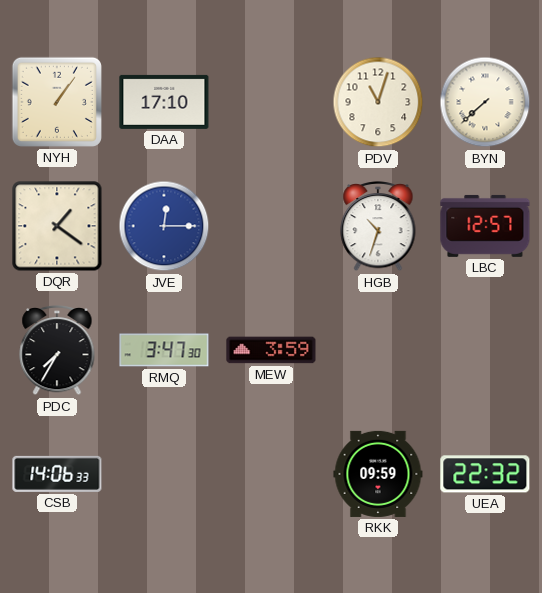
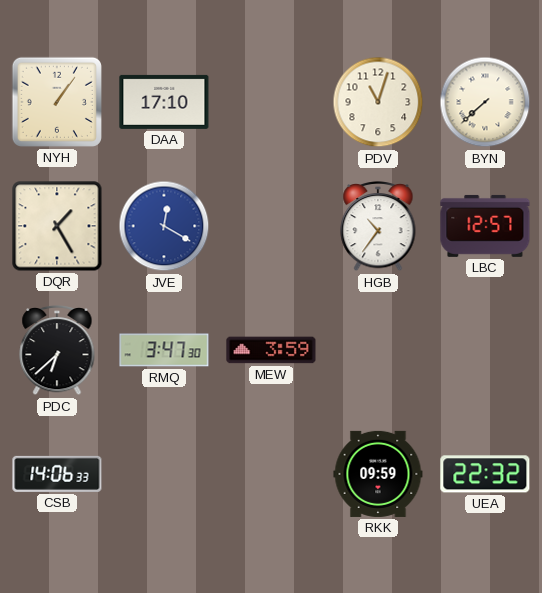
DQR: 1:21 -> 1:25
JVE: 12:15 -> 12:20
HGB: 10:33 -> 10:36
PDC: 7:35 -> 6:38
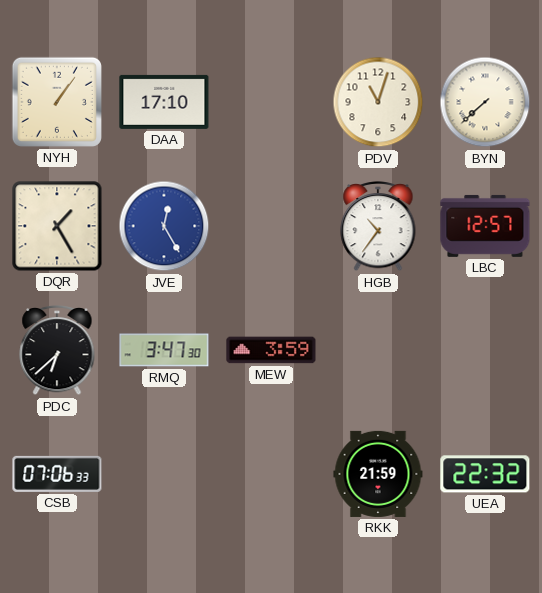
JVE: 12:20 -> 12:25
CSB: 14:06 -> 07:06
RKK: 09:59 -> 21:59
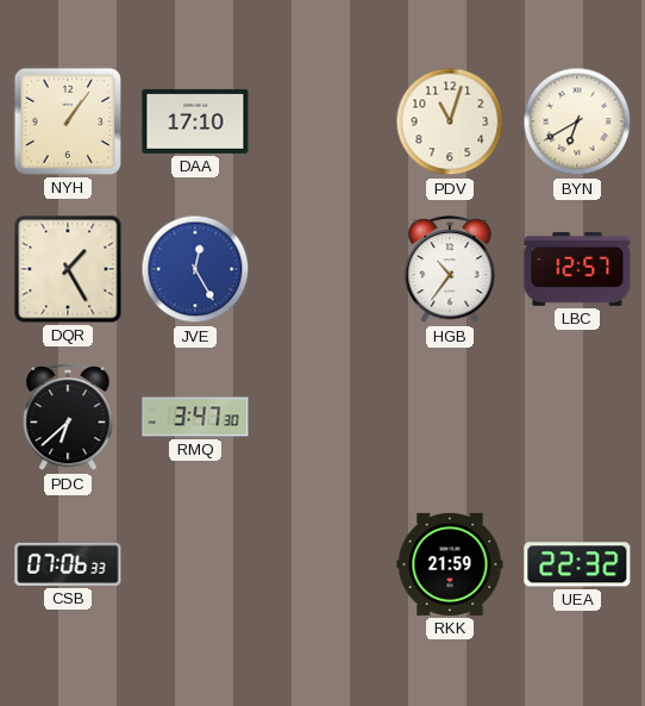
BYN: 7:38 -> 6:40
MEW: 3:59 -> none
